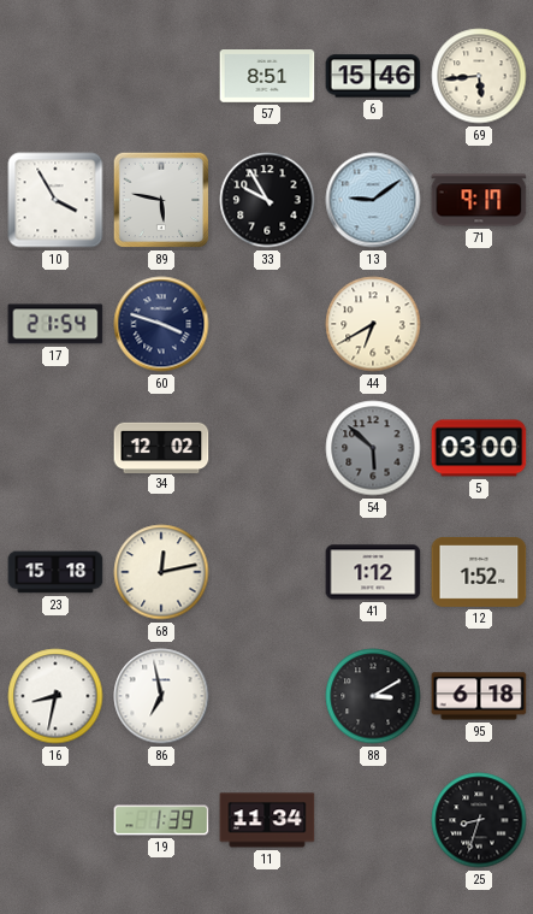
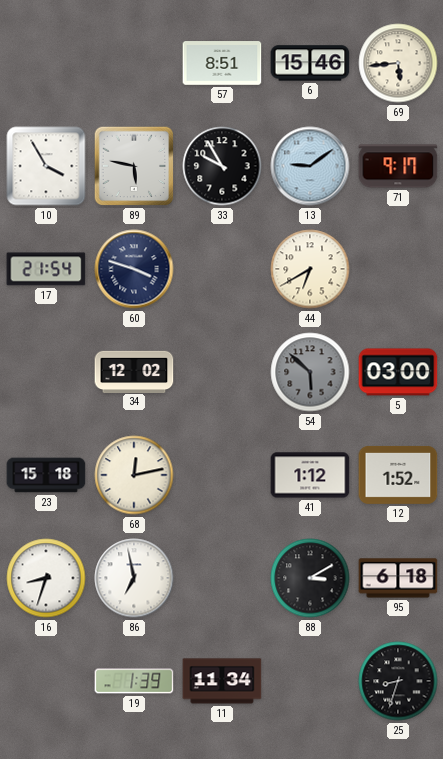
16: 8:32 -> 8:33
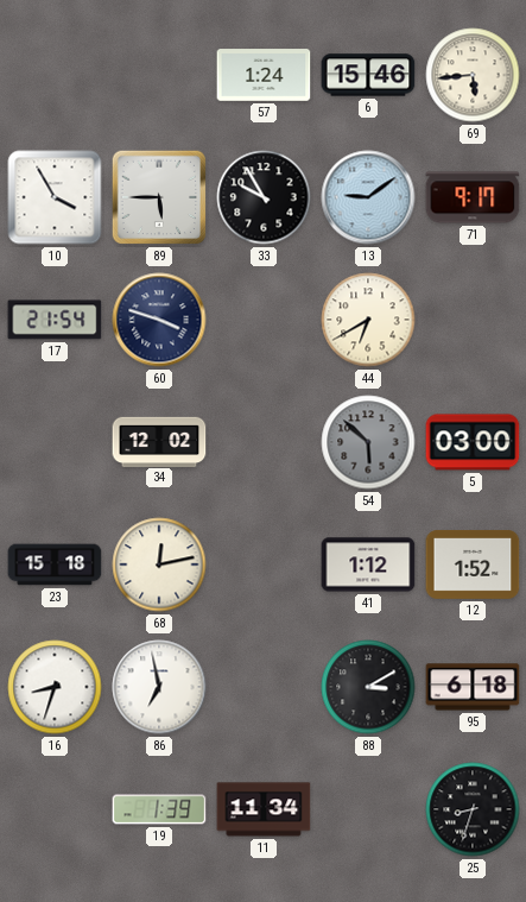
57: 8:51 -> 1:24
89: 5:47 -> 5:45
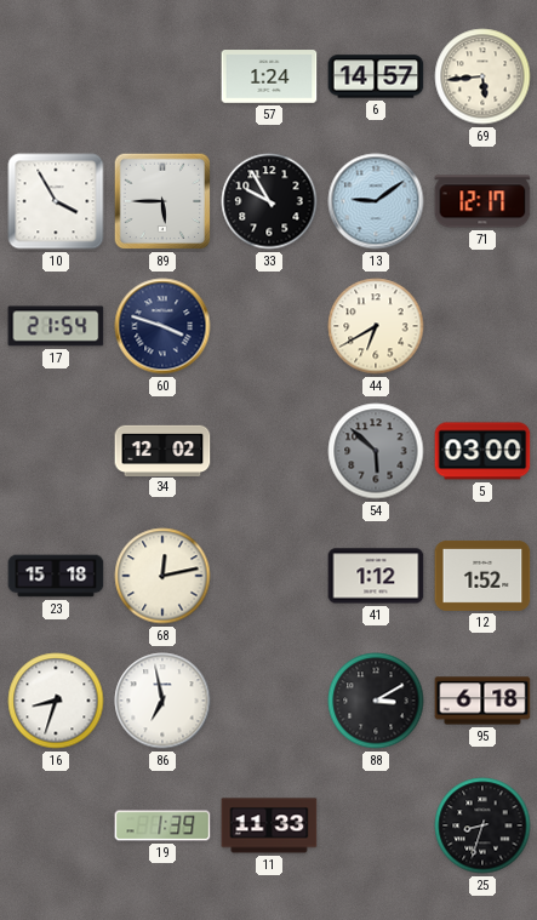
6: 15:46 -> 14:57
71: 9:17 -> 12:17
11: 11:34 -> 11:33
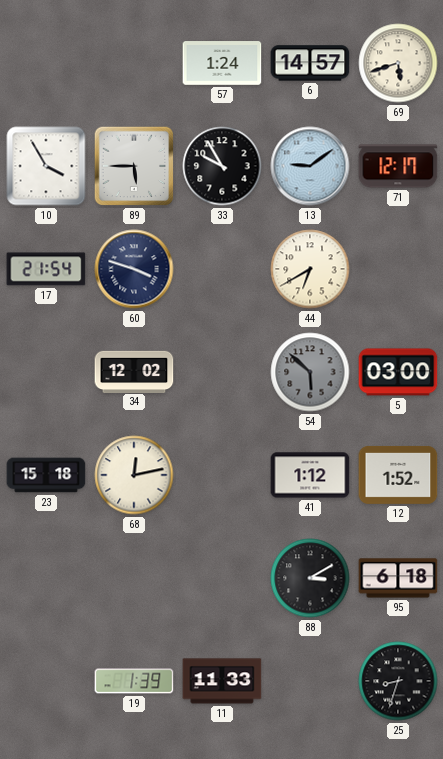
69: 5:44 -> 5:42
16: 8:33 -> none
86: 6:58 -> none
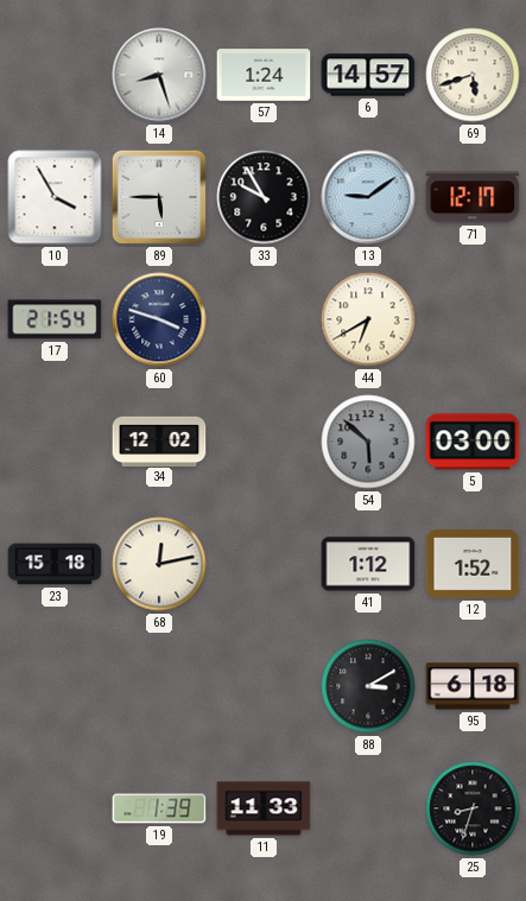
14: none -> 8:27
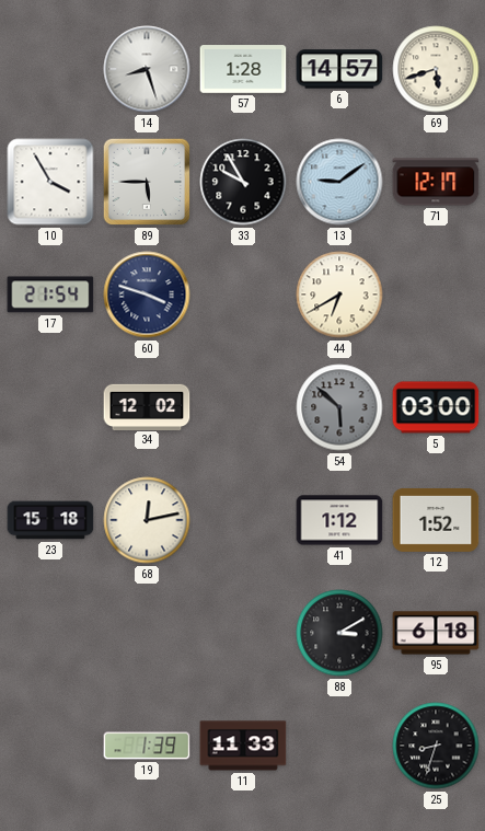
57: 1:24 -> 1:28
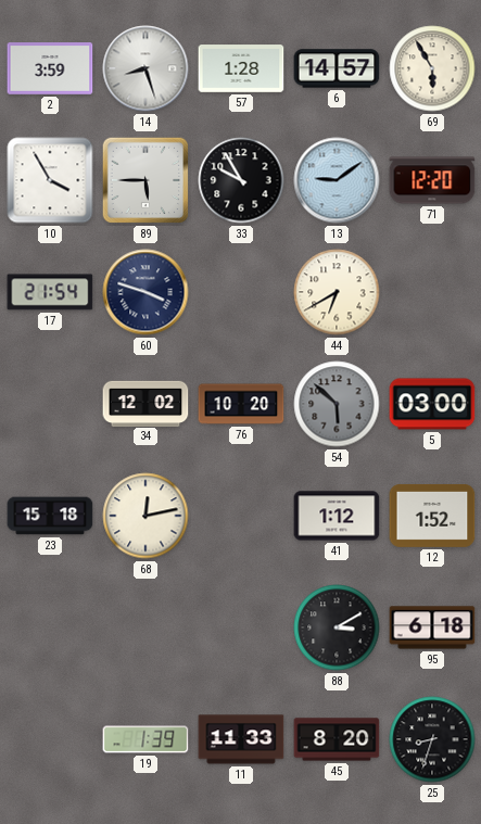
2: none -> 3:59
69: 5:42 -> 5:55
71: 12:17 -> 12:20
76: none -> 10:20
45: none -> 8:20
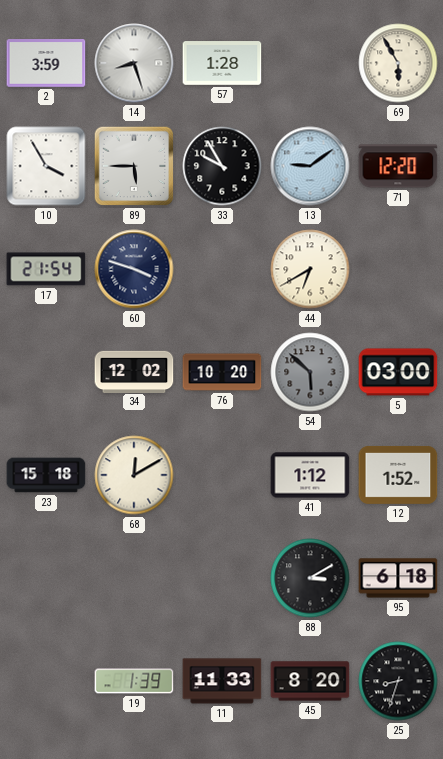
6: 14:57 -> none
68: 12:13 -> 12:10
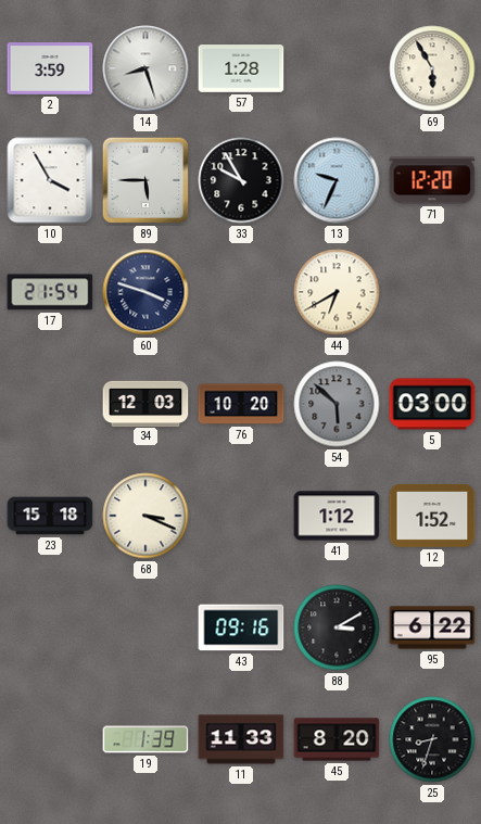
13: 9:09 -> 9:34
34: 12:02 -> 12:03
68: 12:10 -> 3:19
43: none -> 09:16
95: 6:18 -> 6:22
